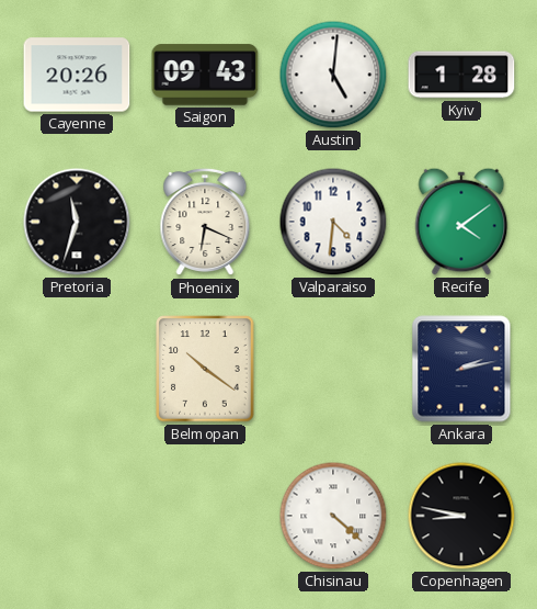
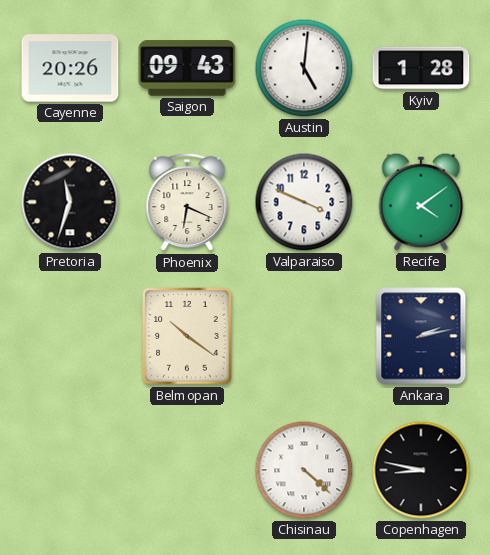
Valparaiso: 4:31 -> 3:49
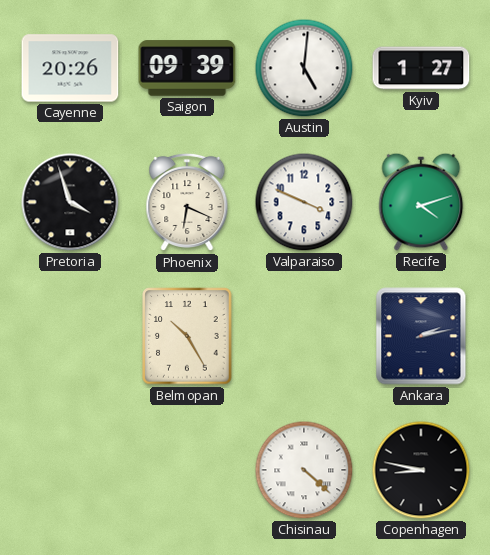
Saigon: 09:43 -> 09:39
Kyiv: 1:28 -> 1:27
Pretoria: 11:33 -> 3:57
Recife: 4:09 -> 4:12
Belmopan: 10:21 -> 10:25
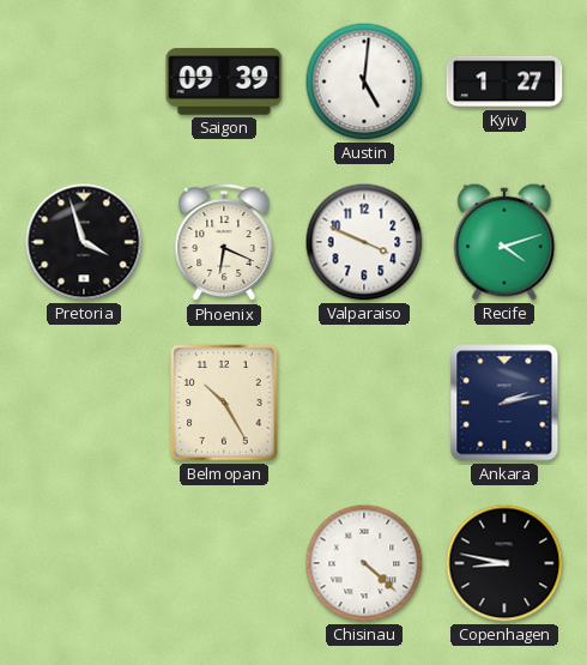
Cayenne: 20:26 -> none
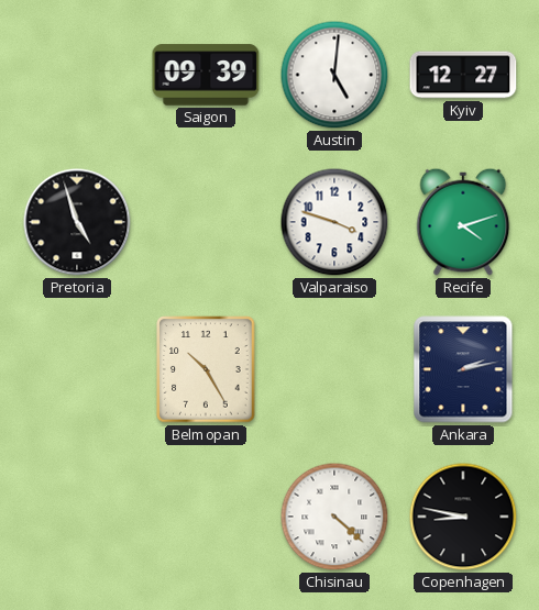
Kyiv: 1:27 -> 12:27
Pretoria: 3:57 -> 4:57
Phoenix: 6:19 -> none
Valparaiso: 3:49 -> 3:48
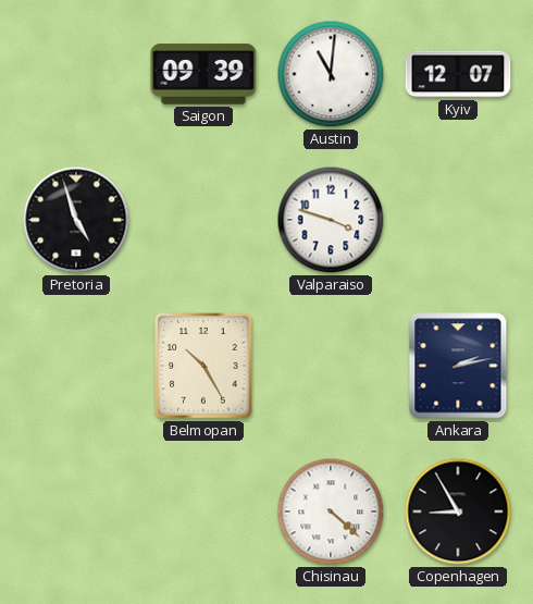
Austin: 5:01 -> 11:01
Kyiv: 12:27 -> 12:07
Recife: 4:12 -> none
Copenhagen: 8:47 -> 8:55
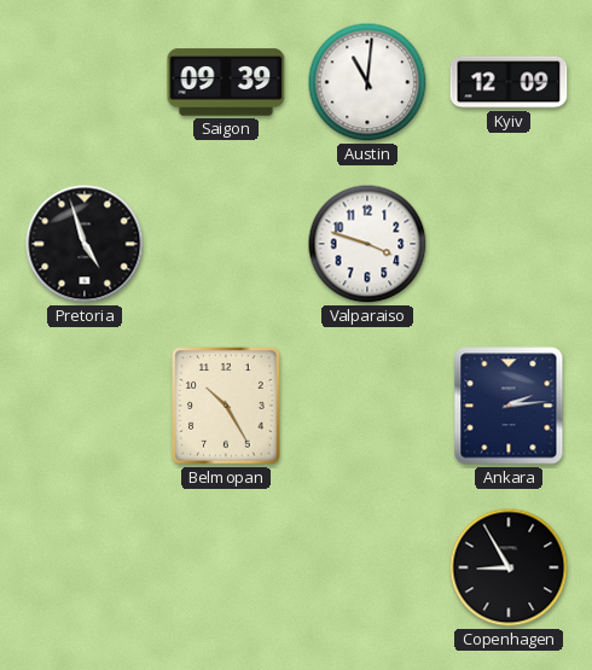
Kyiv: 12:07 -> 12:09
Ankara: 2:13 -> 2:14
Chisinau: 4:22 -> none
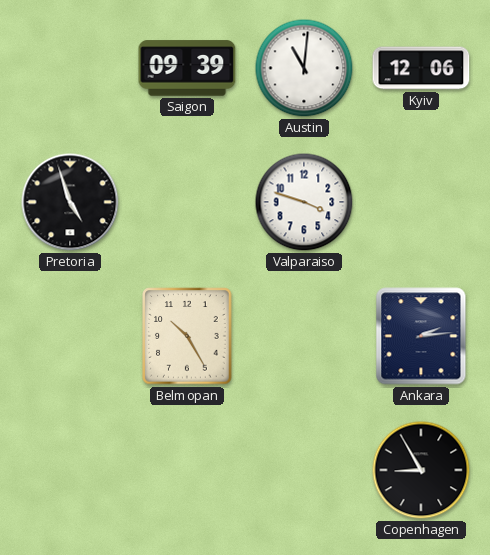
Kyiv: 12:09 -> 12:06
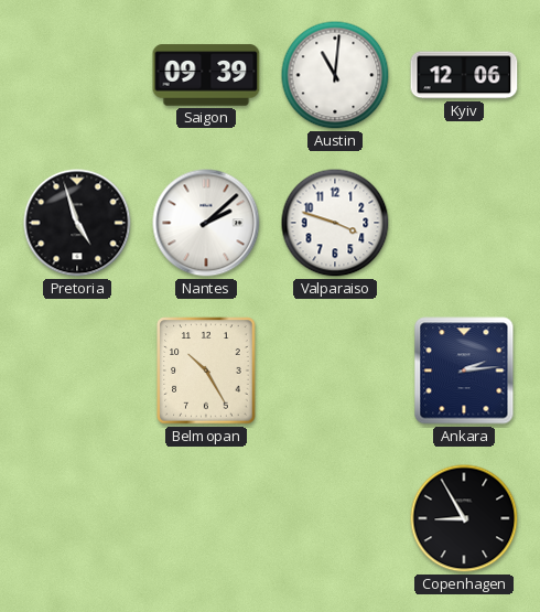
Nantes: none -> 2:08
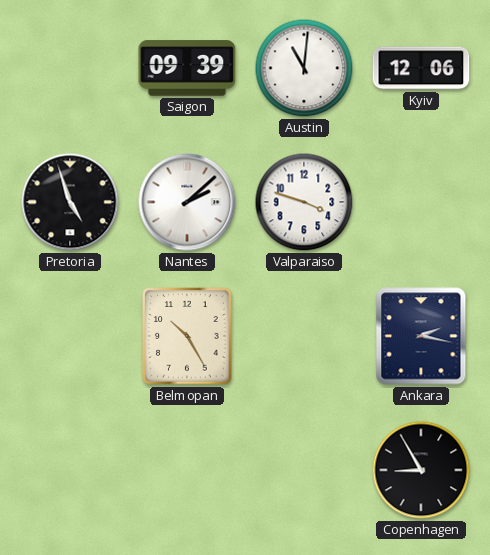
Ankara: 2:14 -> 2:17
